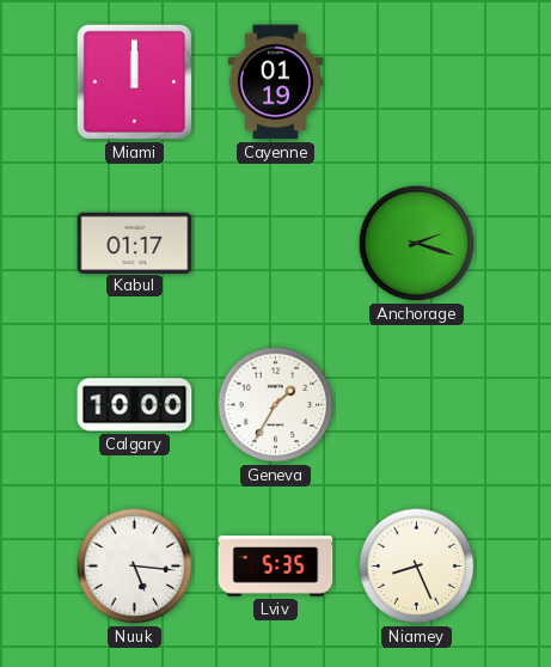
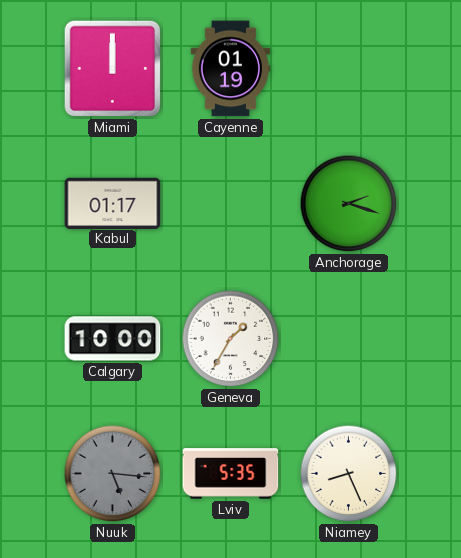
Nuuk dial: white -> grey
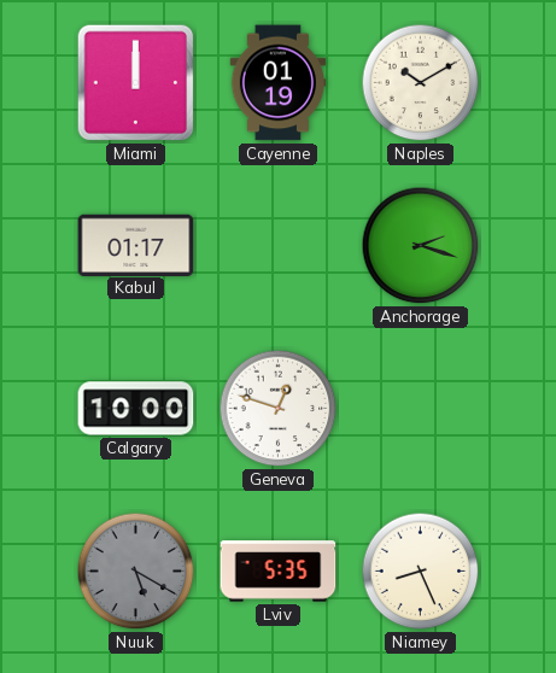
Naples: none -> 10:10
Geneva: 1:35 -> 12:48
Nuuk: 5:16 -> 5:20
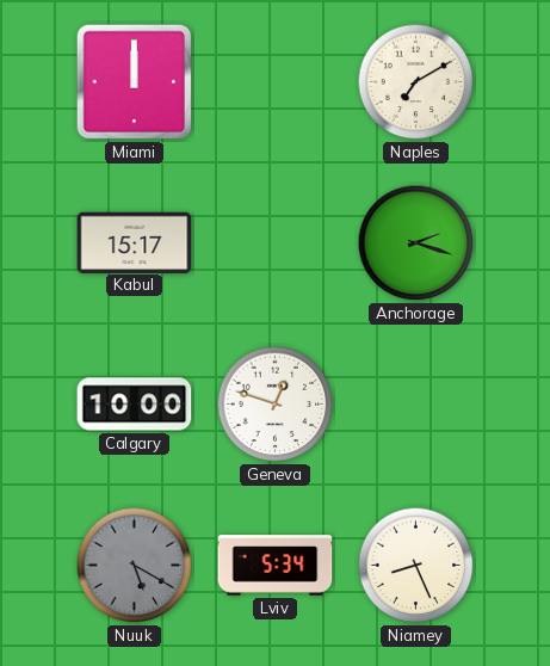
Cayenne: 01:19 -> none
Naples: 10:10 -> 7:10
Kabul: 01:17 -> 15:17
Lviv: 5:35 -> 5:34
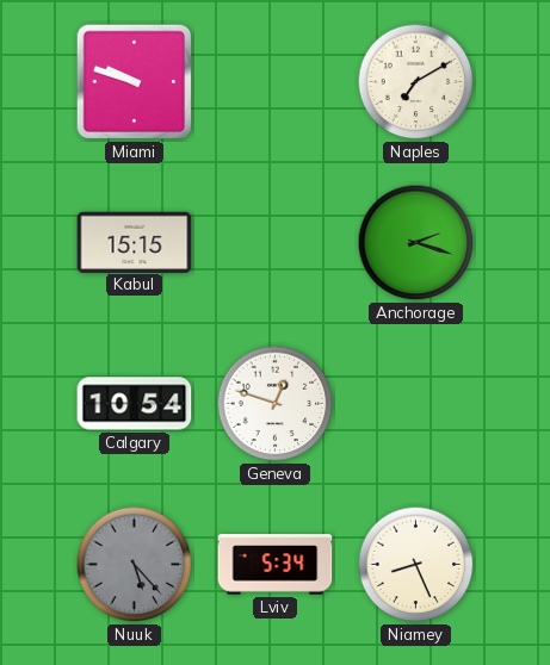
Miami: 12:00 -> 9:48
Kabul: 15:17 -> 15:15
Calgary: 10:00 -> 10:54
Nuuk: 5:20 -> 5:23
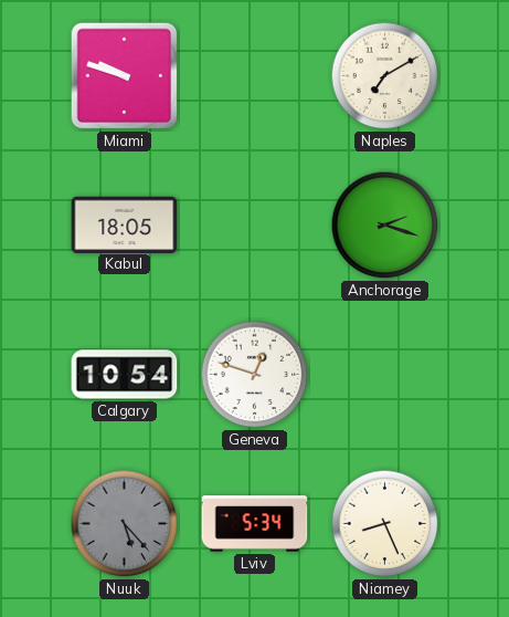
Kabul: 15:15 -> 18:05
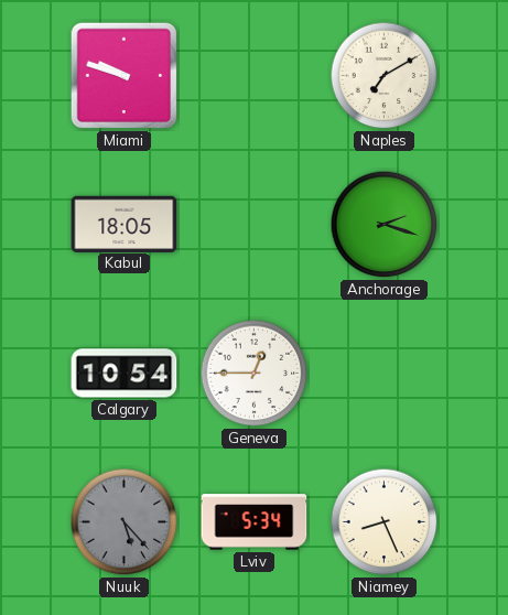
Geneva: 12:48 -> 12:45
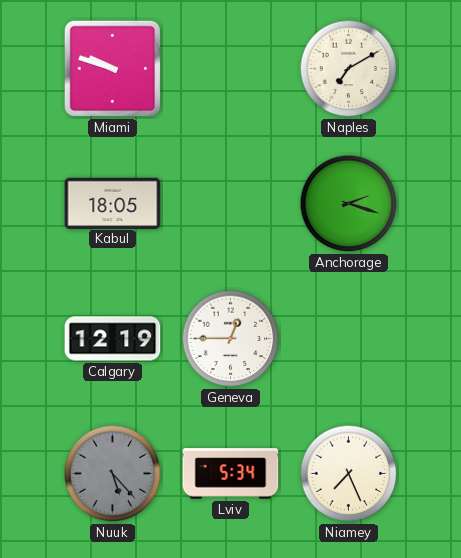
Calgary: 10:54 -> 12:19
Niamey: 8:26 -> 7:26
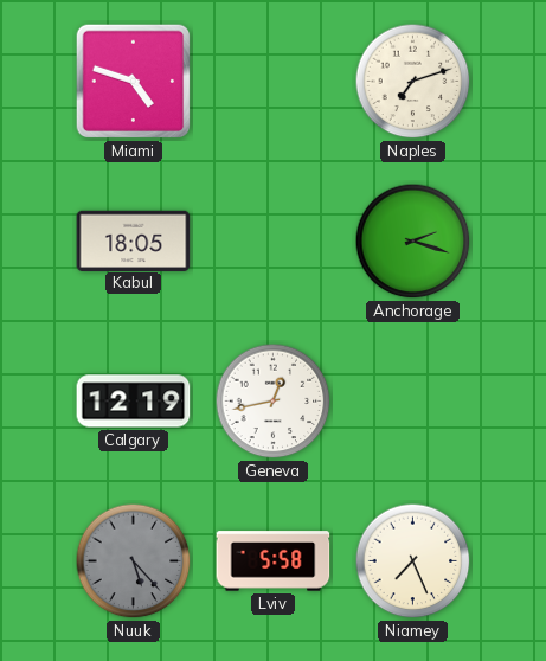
Miami: 9:48 -> 4:48
Naples: 7:10 -> 7:12
Geneva: 12:45 -> 12:43
Lviv: 5:34 -> 5:58
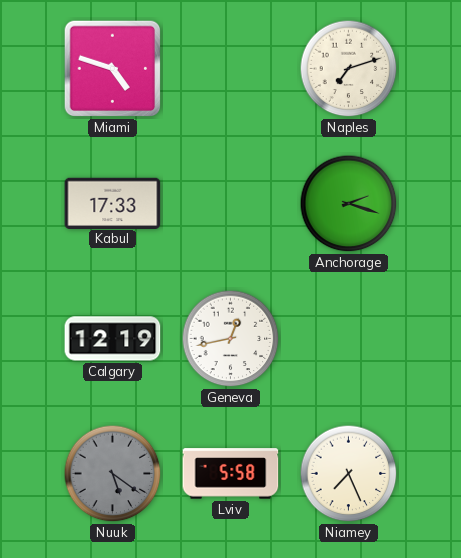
Kabul: 18:05 -> 17:33
Nuuk: 5:23 -> 5:21
